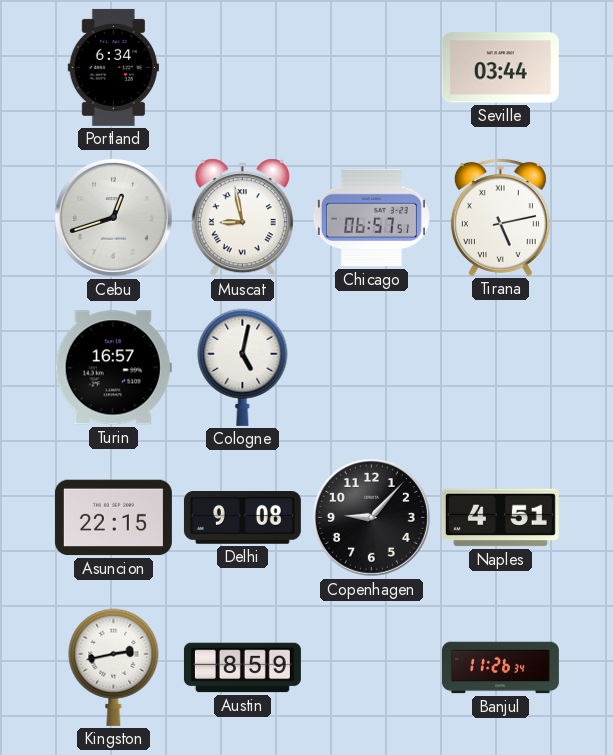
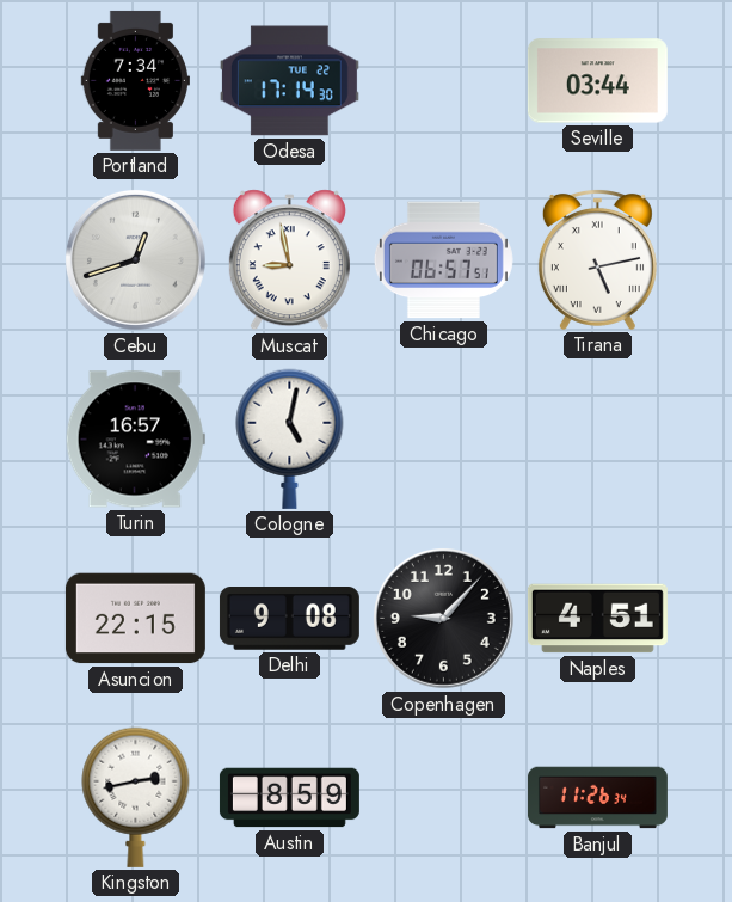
Portland: 6:34 -> 7:34
Odesa: none -> 17:14
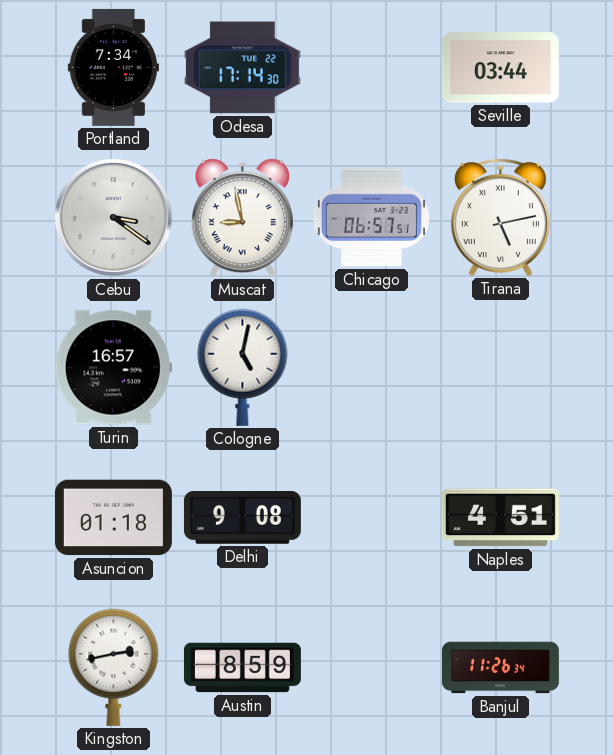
Cebu: 12:42 -> 3:21
Asuncion: 22:15 -> 01:18
Copenhagen: 9:07 -> none
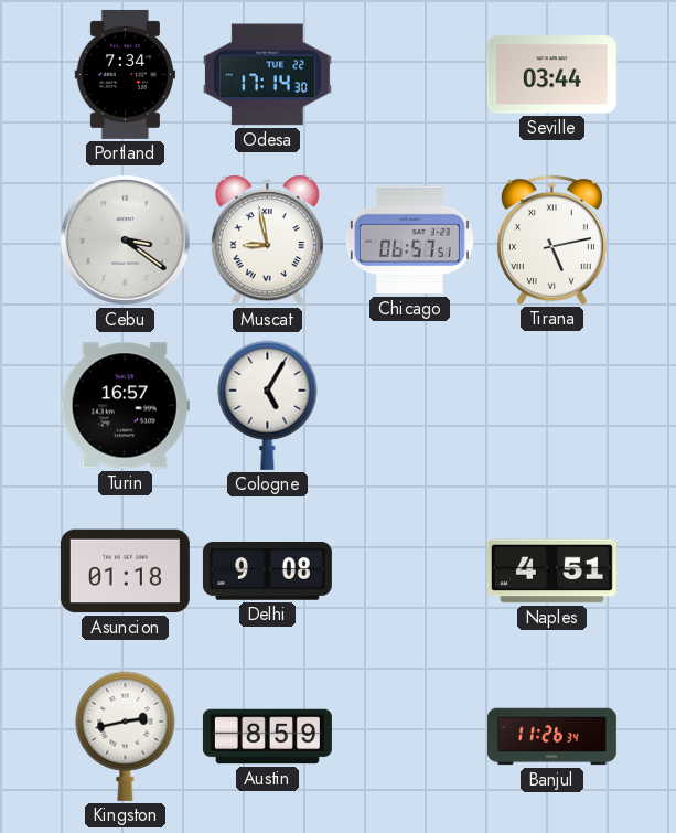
Cologne: 5:02 -> 5:05
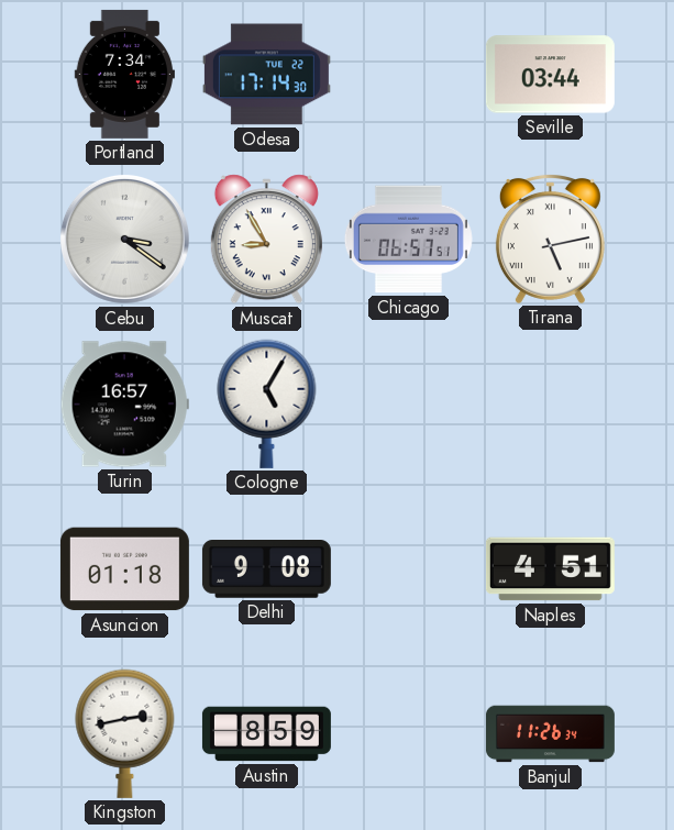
Muscat: 8:58 -> 8:55
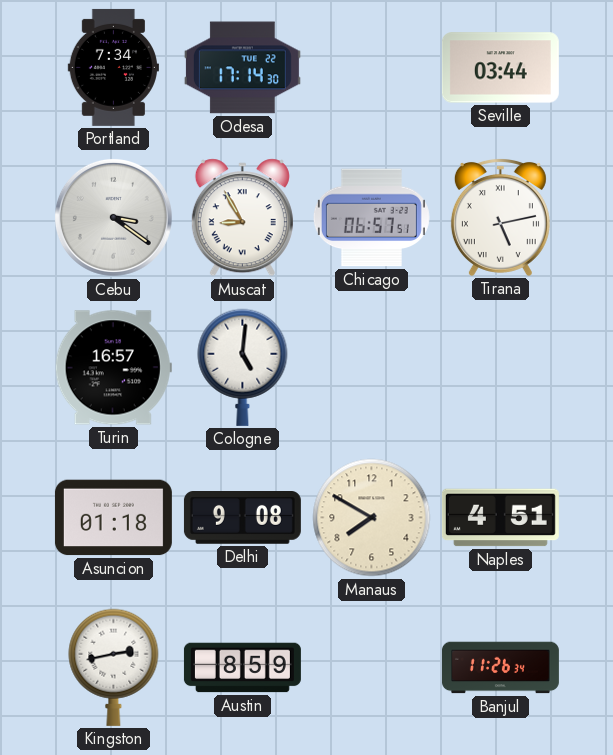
Cologne: 5:05 -> 5:01
Manaus: none -> 7:50
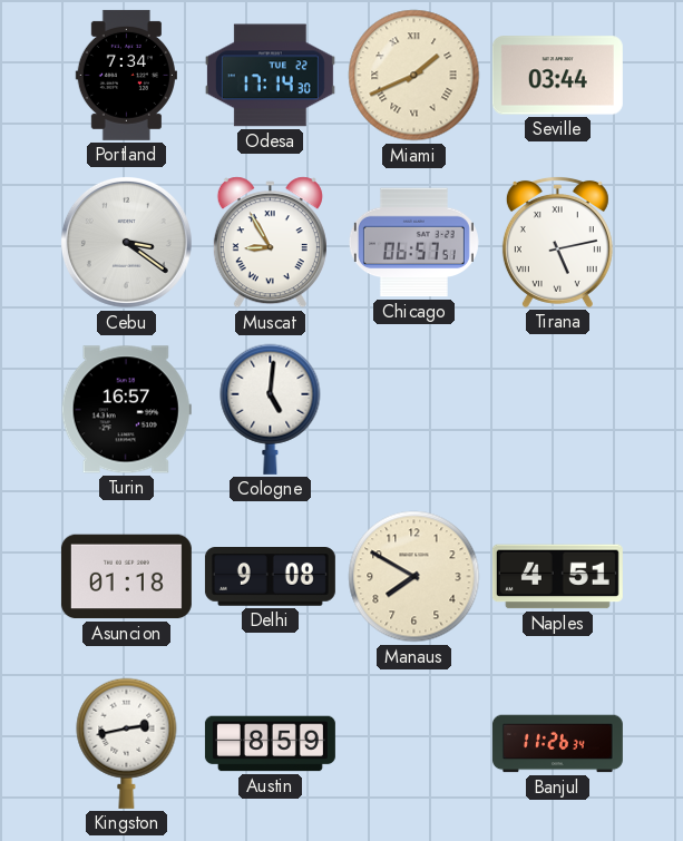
Miami: none -> 1:41
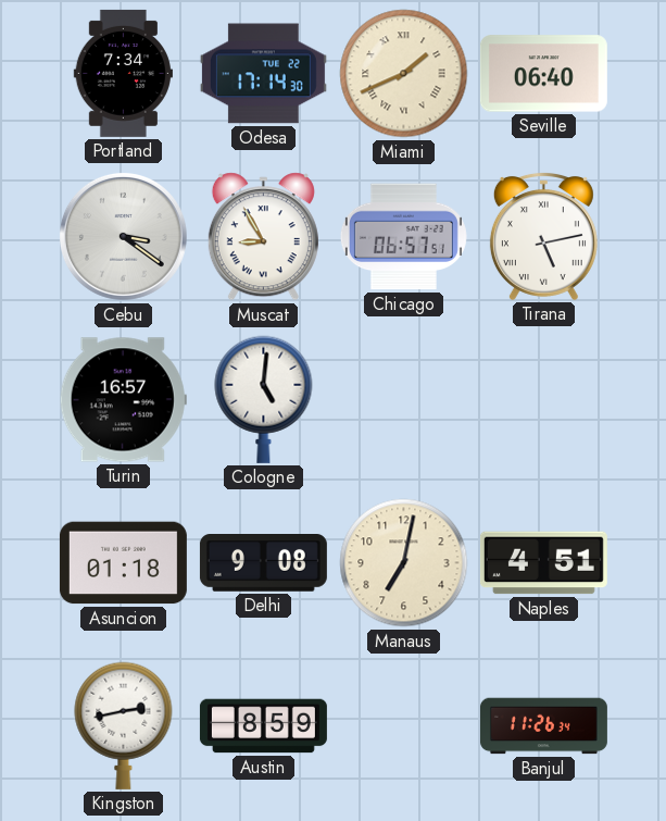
Seville: 03:44 -> 06:40
Manaus: 7:50 -> 7:02
